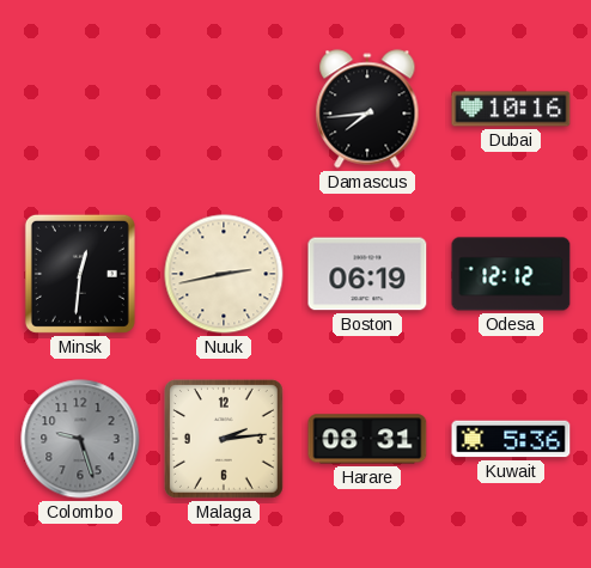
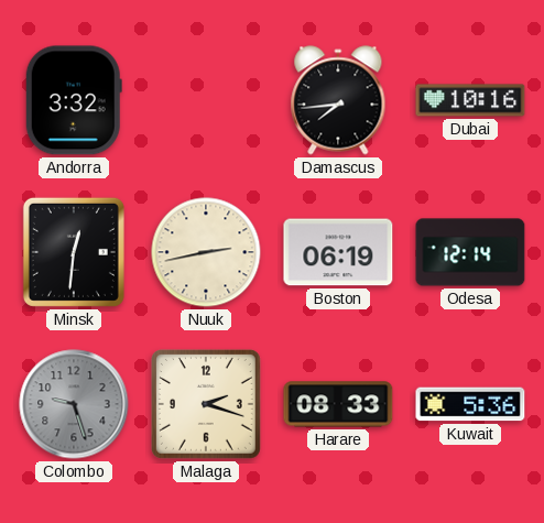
Andorra: none -> 3:32
Odesa: 12:12 -> 12:14
Malaga: 2:14 -> 2:18
Harare: 08:31 -> 08:33
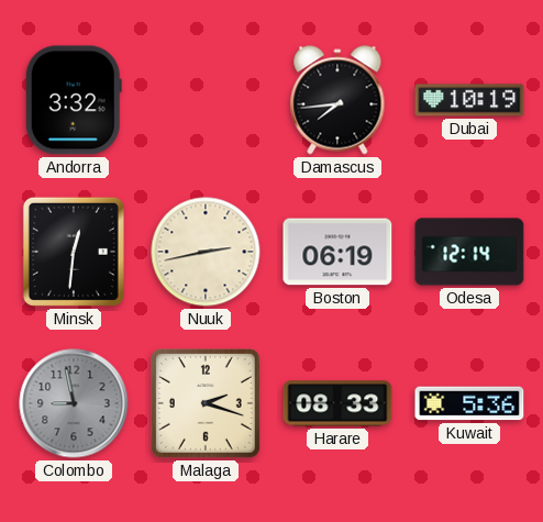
Dubai: 10:16 -> 10:19
Colombo: 9:27 -> 8:58
